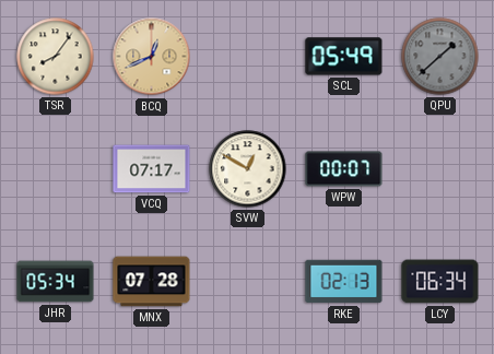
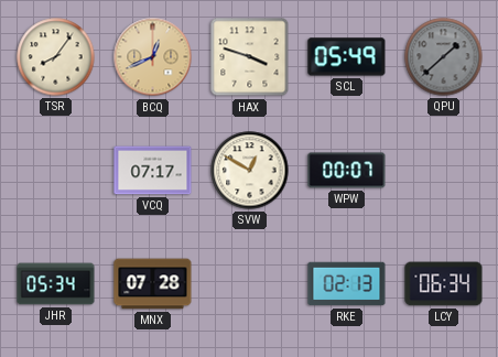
HAX: none -> 3:48
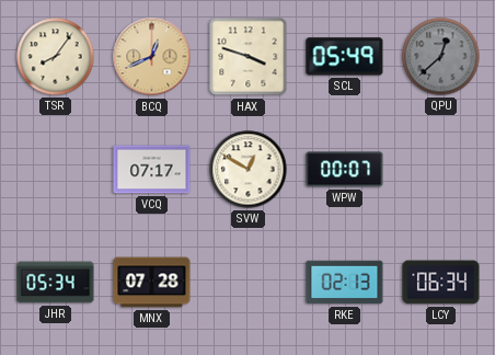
QPU: 1:38 -> 12:38
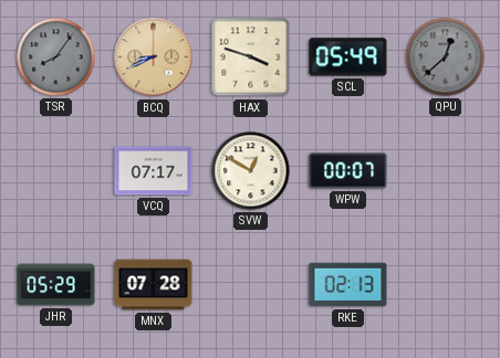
TSR dial: cream -> grey
BCQ: 12:41 -> 8:41
JHR: 05:34 -> 05:29
LCY: 06:34 -> none
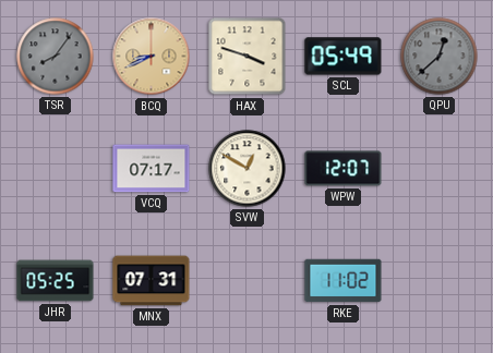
WPW: 00:07 -> 12:07
JHR: 05:29 -> 05:25
MNX: 07:28 -> 07:31
RKE: 02:13 -> 11:02
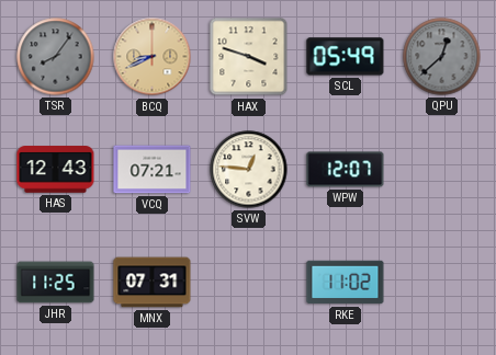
HAS: none -> 12:43
VCQ: 07:17 -> 07:21
SVW: 12:50 -> 12:46
JHR: 05:25 -> 11:25
